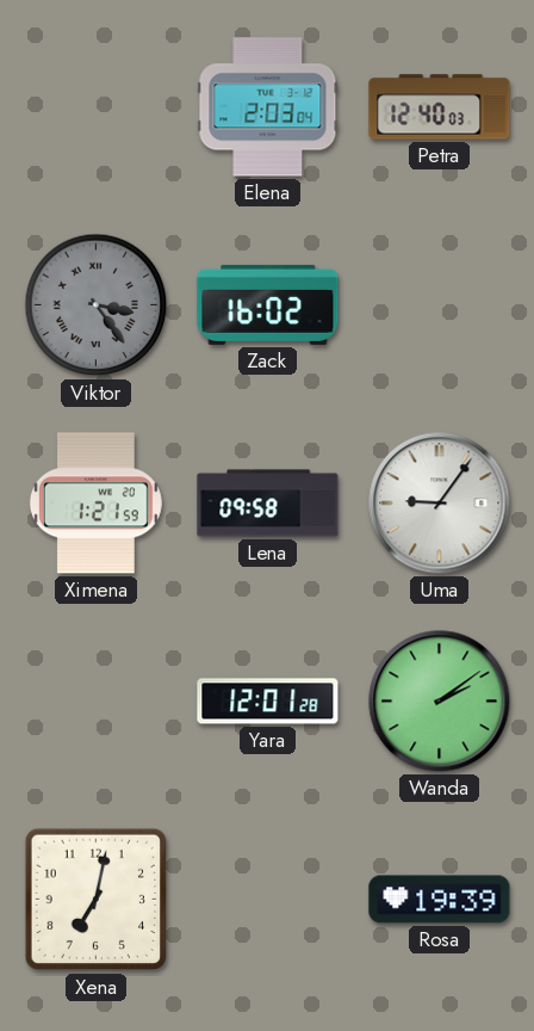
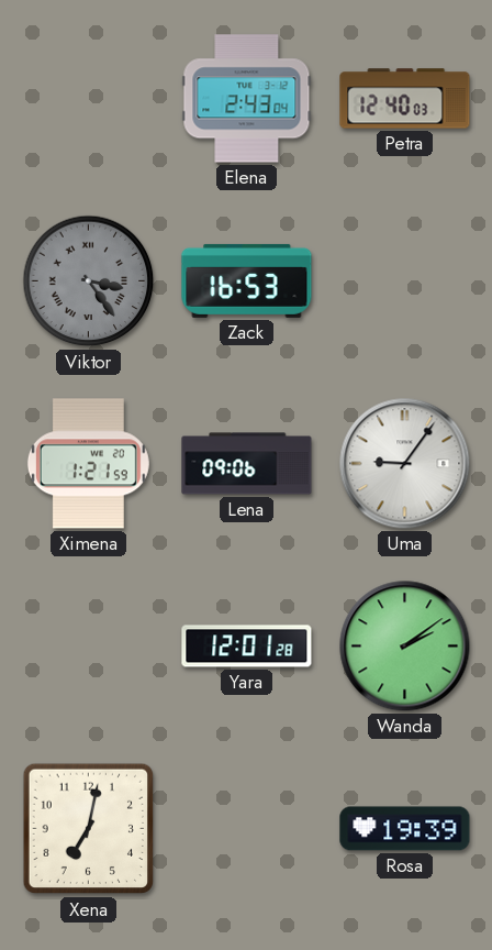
Elena: 2:03 -> 2:43
Zack: 16:02 -> 16:53
Lena: 09:58 -> 09:06
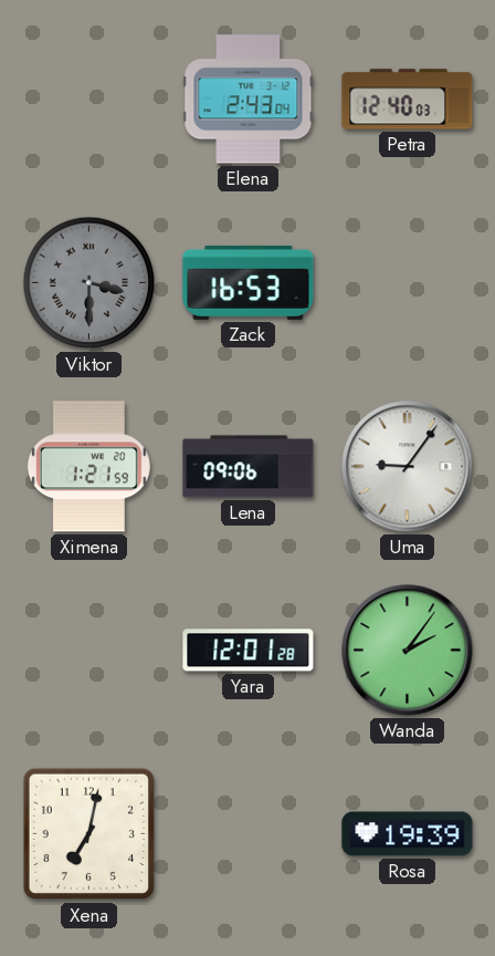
Viktor: 3:24 -> 3:30
Wanda: 2:09 -> 2:06
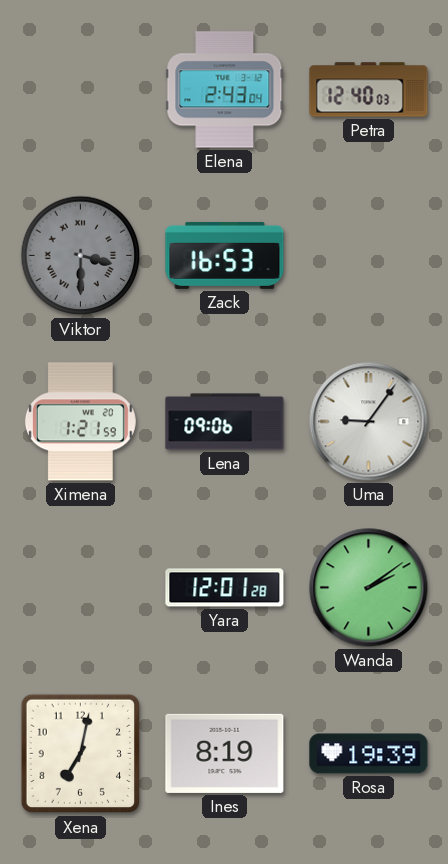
Wanda: 2:06 -> 2:09
Ines: none -> 8:19
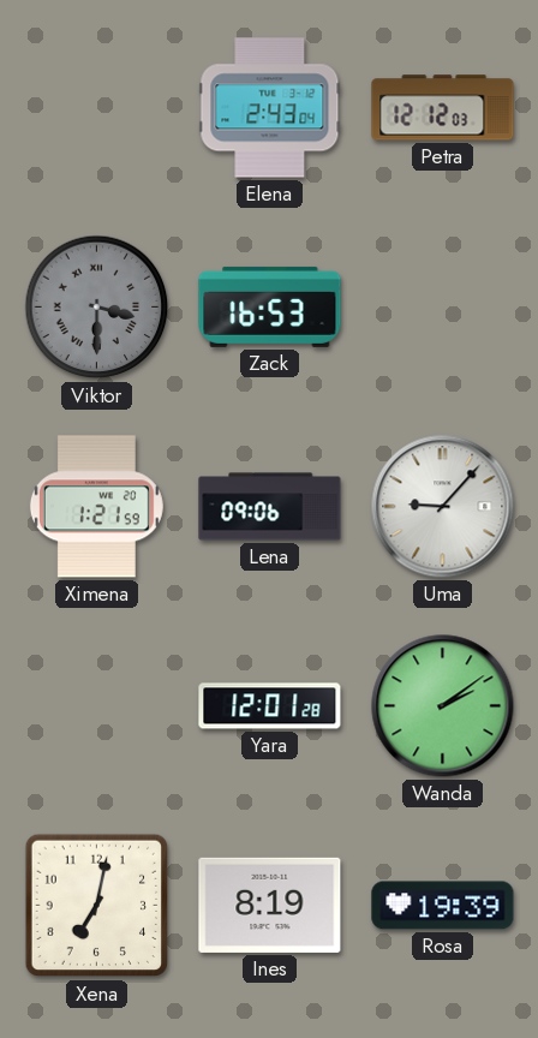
Petra: 12:40 -> 12:12
Uma: 9:06 -> 9:07
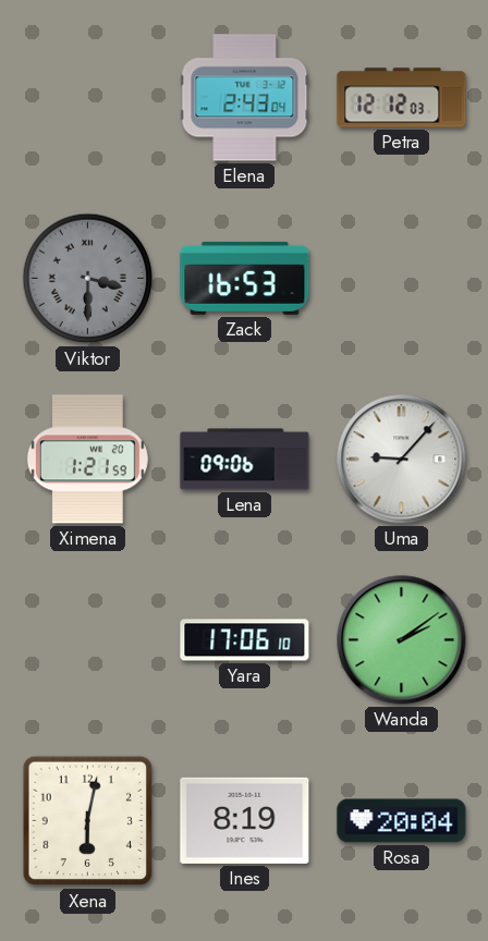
Yara: 12:01 -> 17:06
Xena: 7:02 -> 6:02
Rosa: 19:39 -> 20:04
